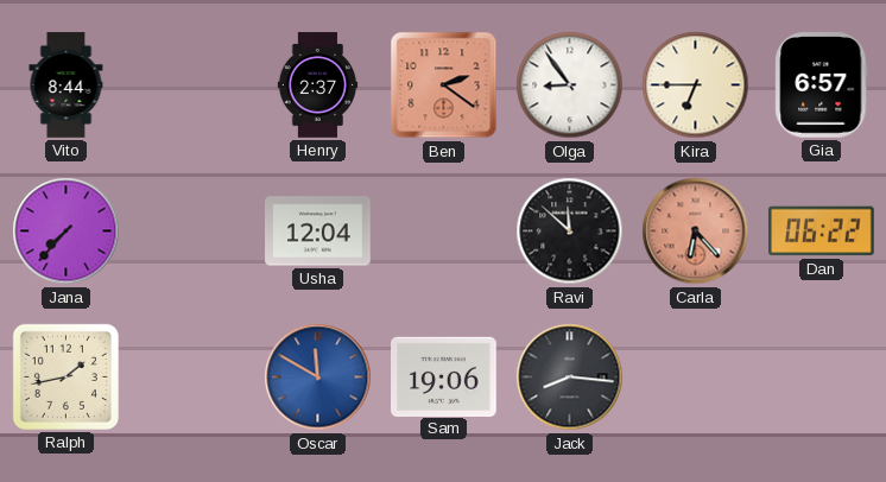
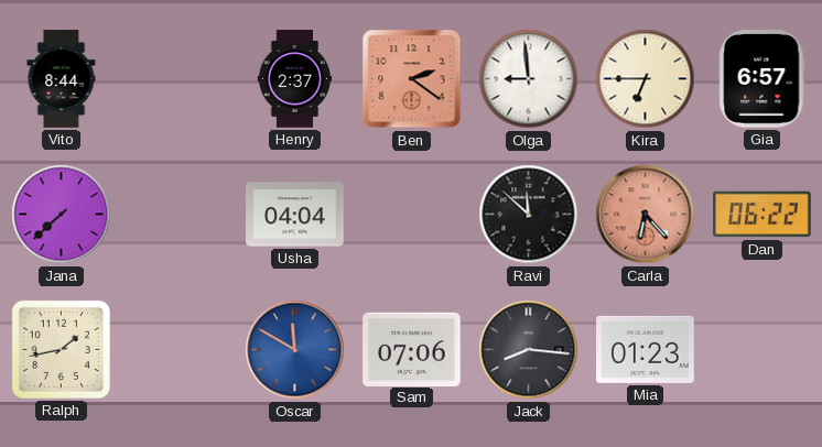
Olga: 8:54 -> 8:59
Jana: 7:37 -> 7:38
Usha: 12:04 -> 04:04
Sam: 19:06 -> 07:06
Mia: none -> 01:23
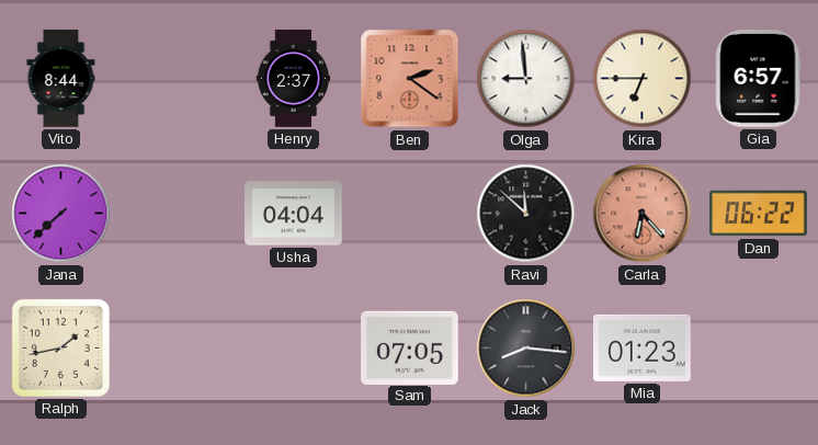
Oscar: 11:50 -> none
Sam: 07:06 -> 07:05
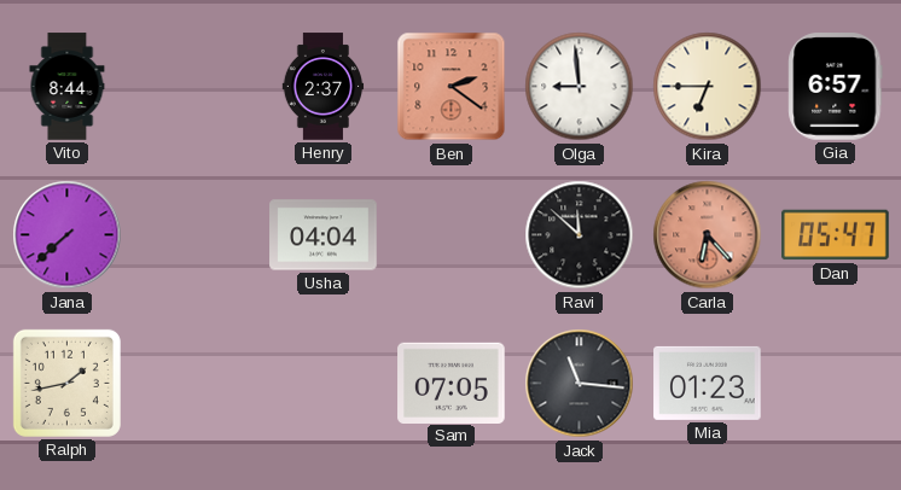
Dan: 06:22 -> 05:47
Jack: 8:16 -> 11:16
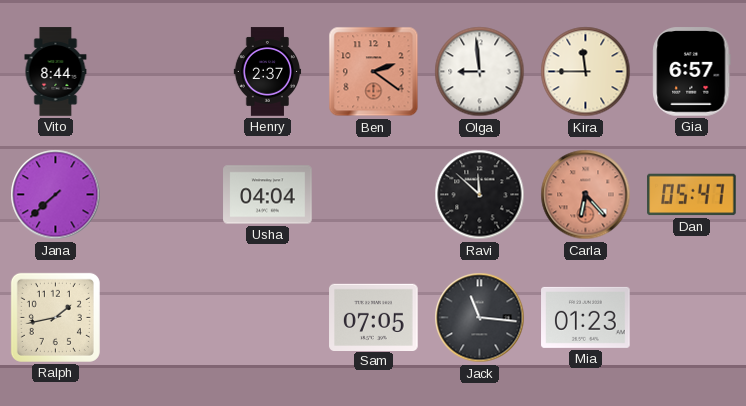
Kira: 6:45 -> 11:45
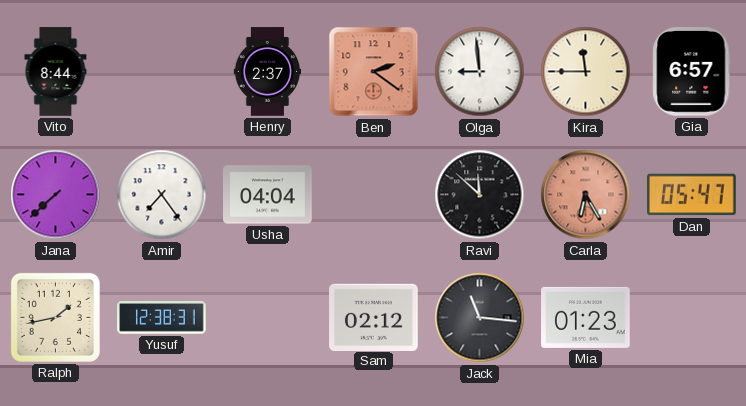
Amir: none -> 7:24
Carla: 6:23 -> 6:25
Yusuf: none -> 12:38
Sam: 07:05 -> 02:12
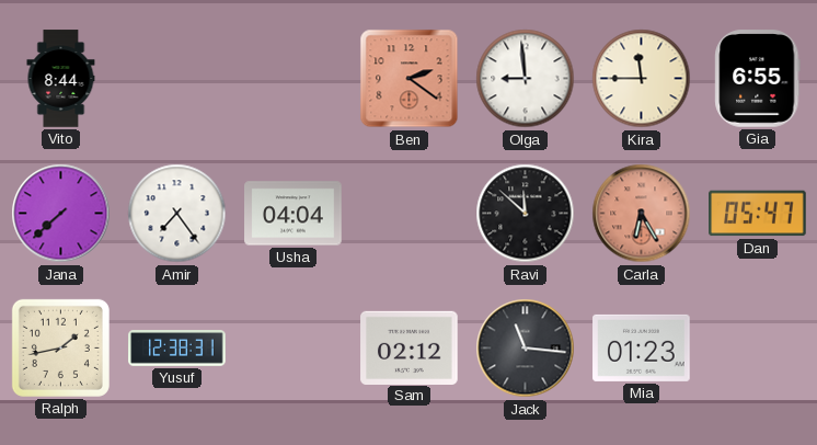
Henry: 2:37 -> none
Gia: 6:57 -> 6:55
